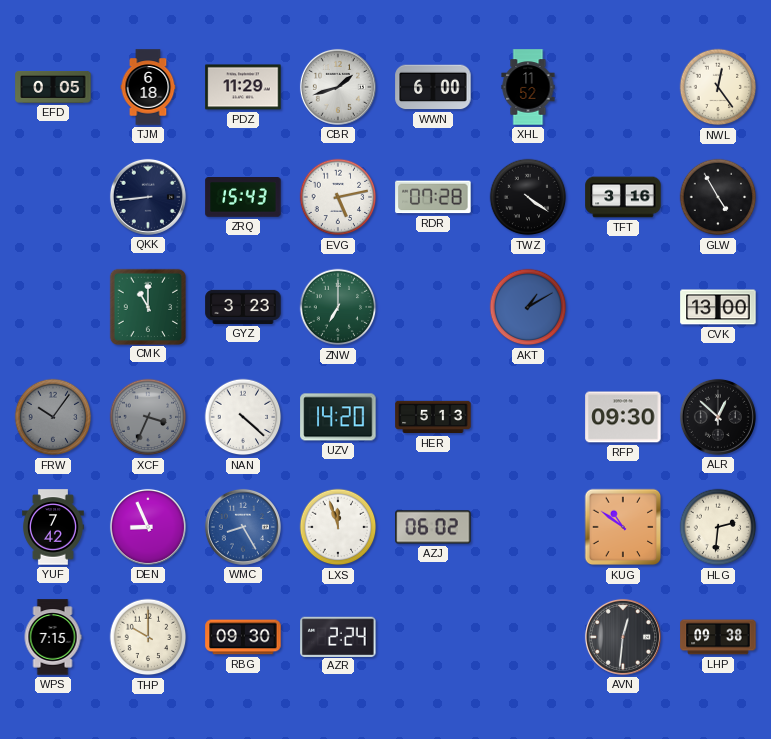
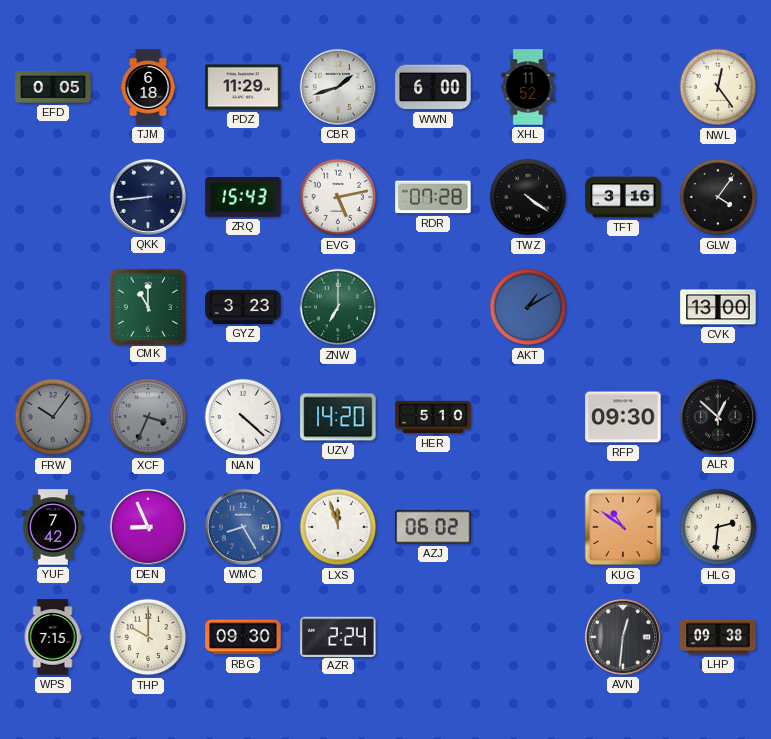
GLW: 4:55 -> 4:06
HER: 5:13 -> 5:10
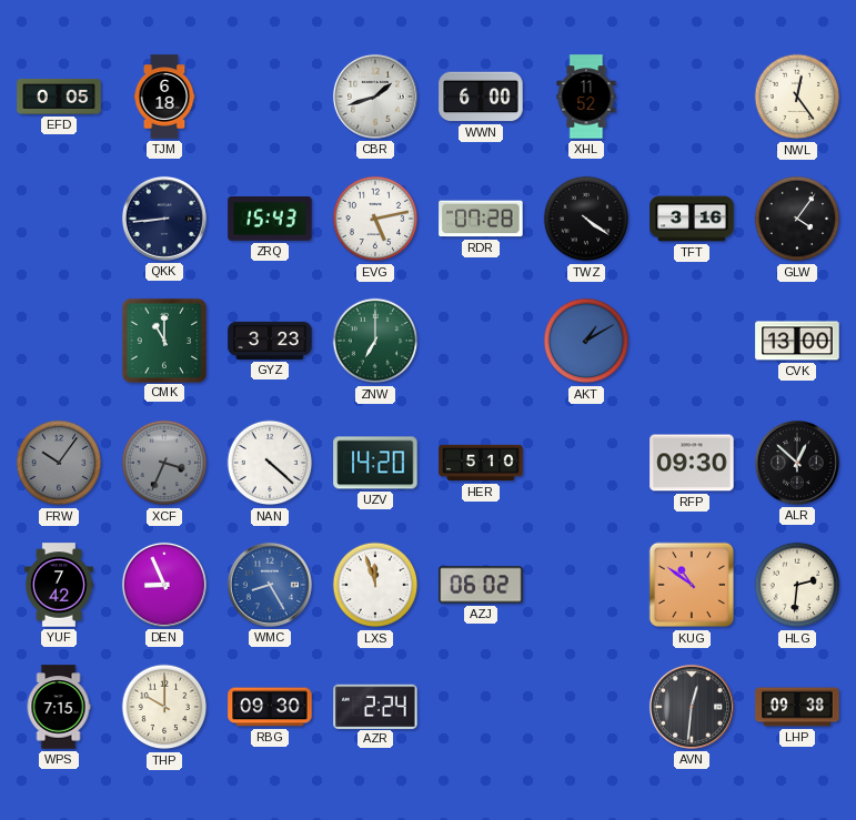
PDZ: 11:29 -> none
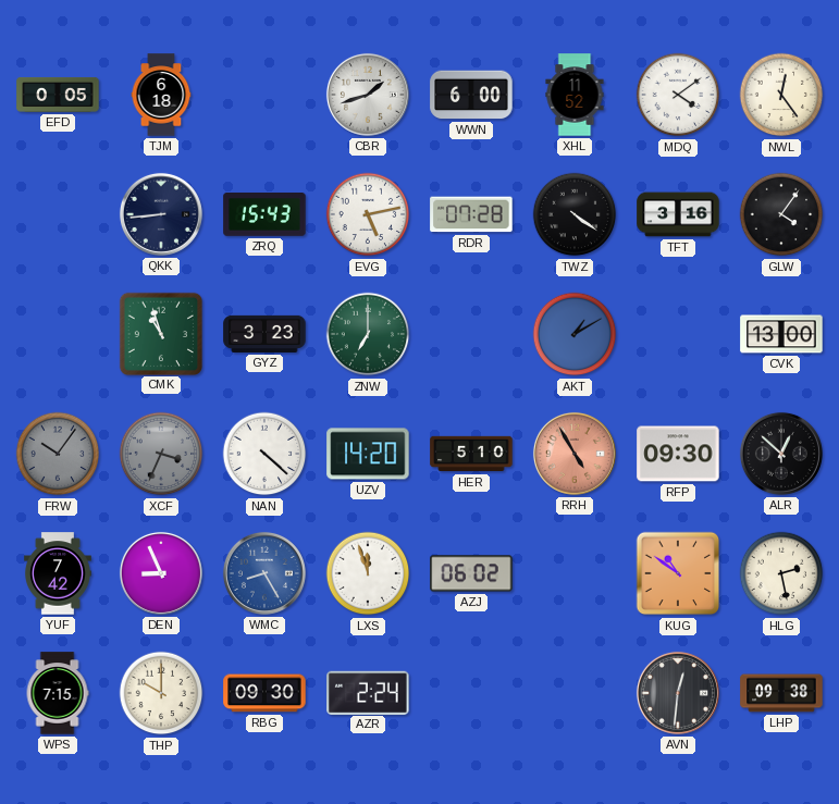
MDQ: none -> 4:09
CMK: 11:00 -> 10:57
RRH: none -> 4:55
HLG: 2:31 -> 2:28
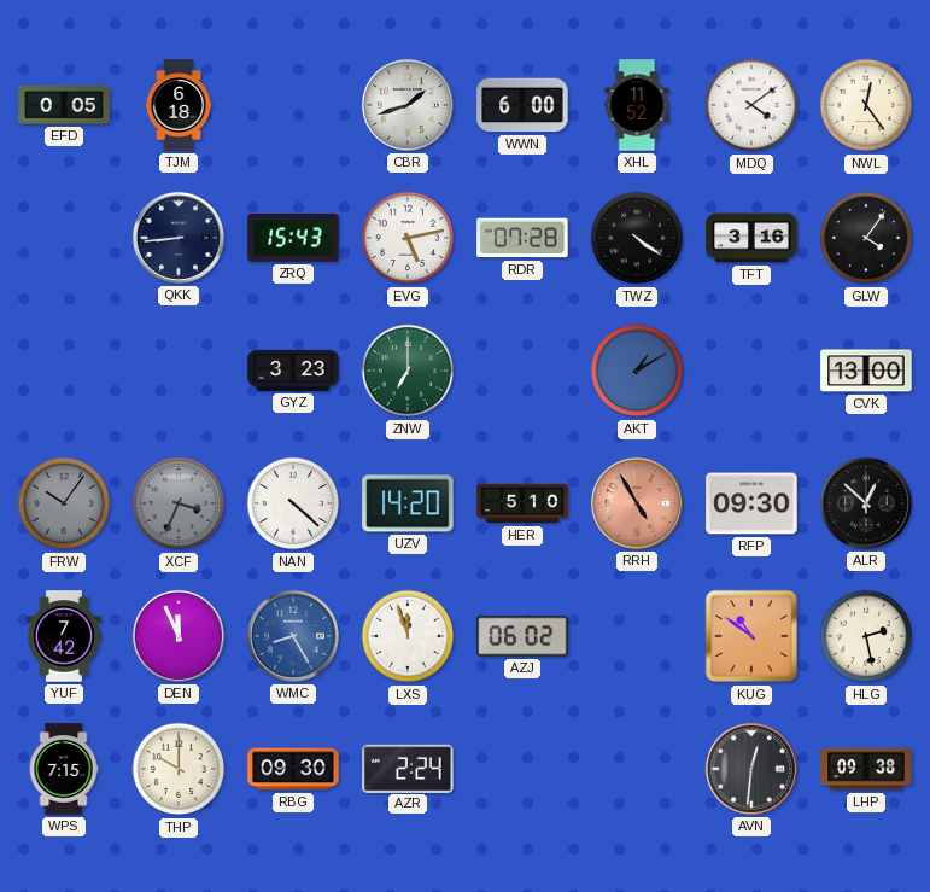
CMK: 10:57 -> none
DEN: 8:56 -> 11:56
